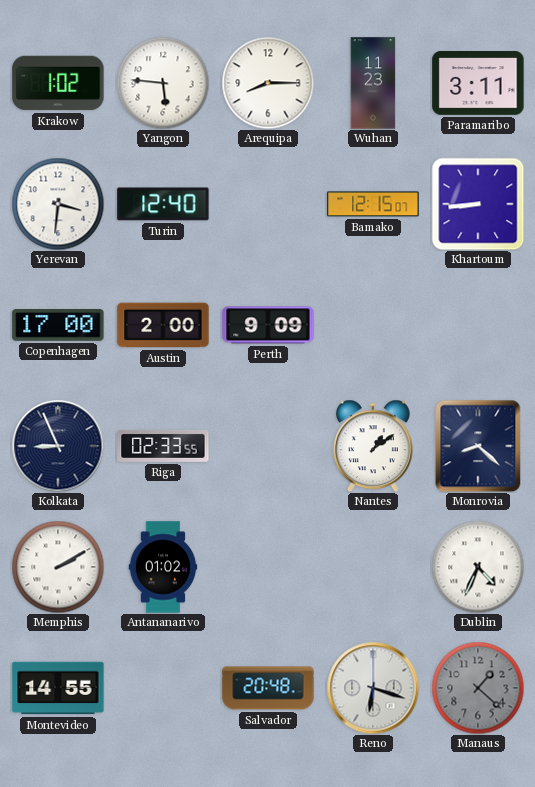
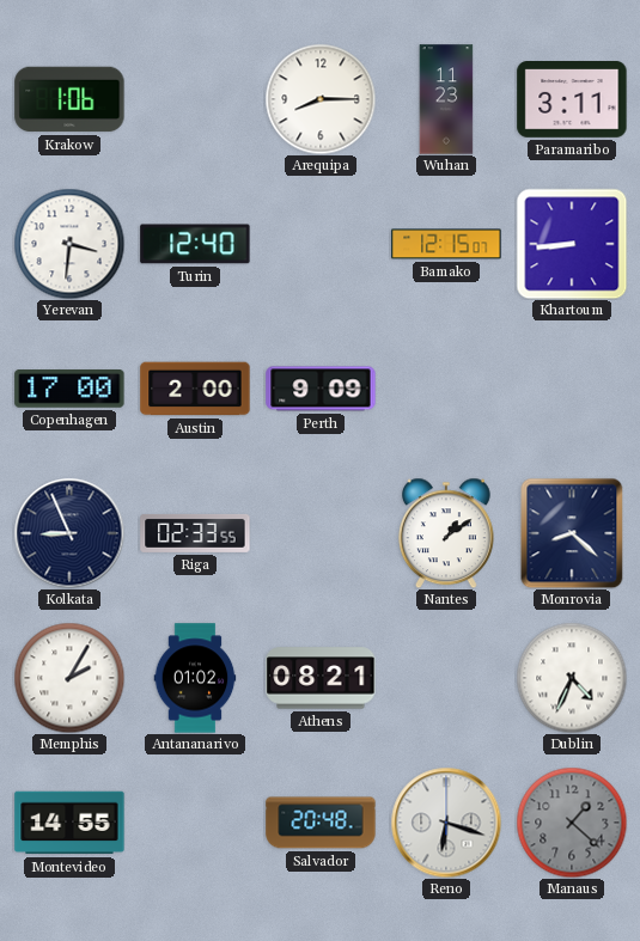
Krakow: 1:02 -> 1:06
Yangon: 5:46 -> none
Memphis: 2:10 -> 2:05
Athens: none -> 08:21
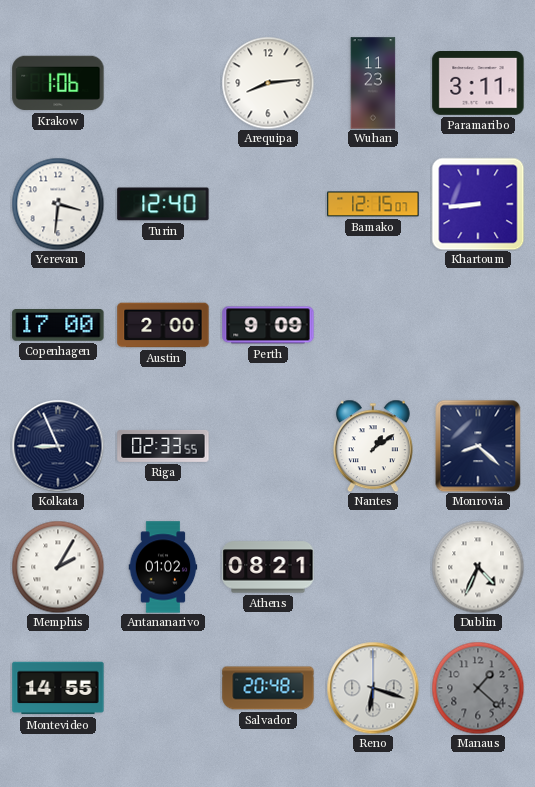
Arequipa: 8:15 -> 8:14
